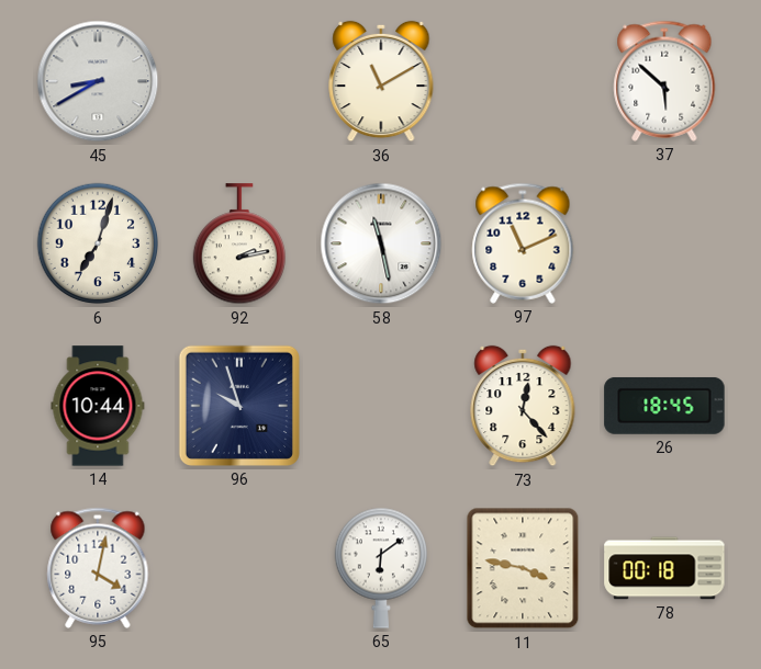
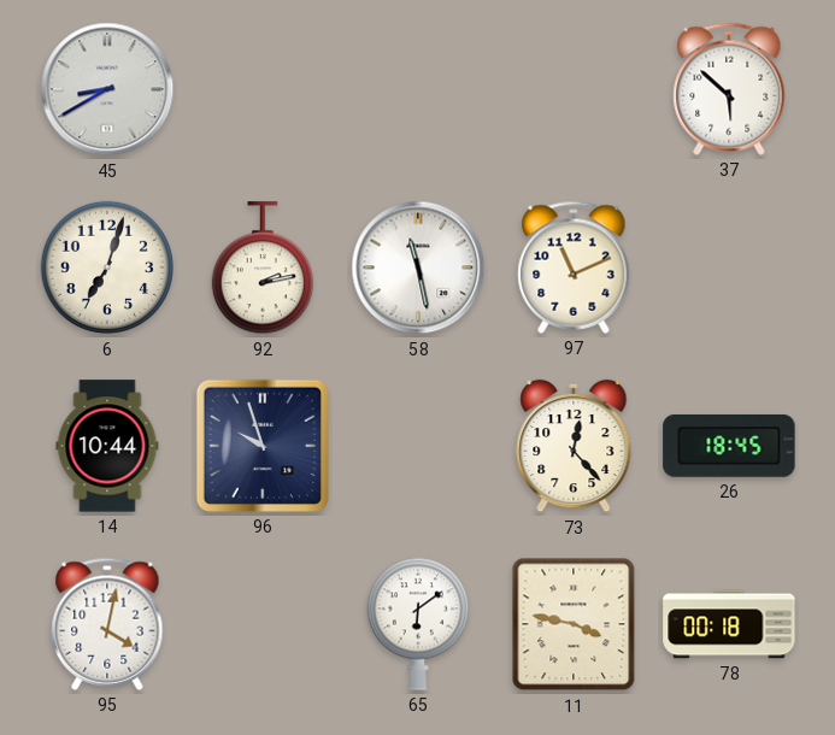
36: 11:10 -> none
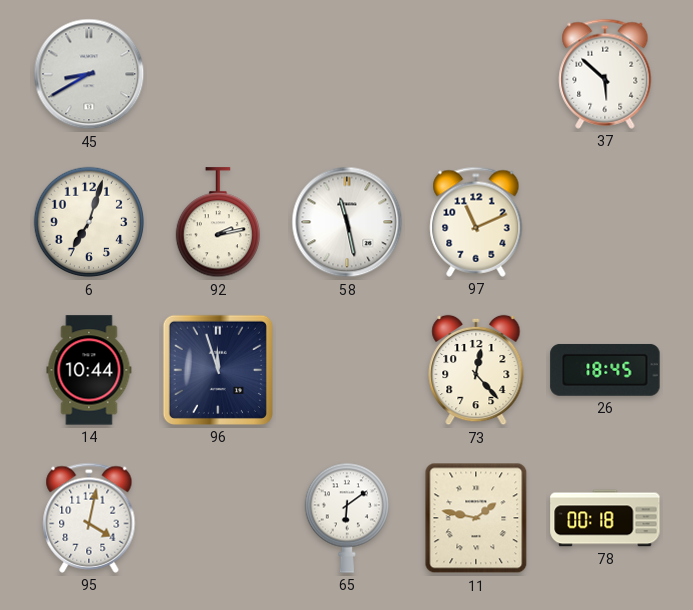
96: 9:57 -> 11:57
11: 3:47 -> 1:47
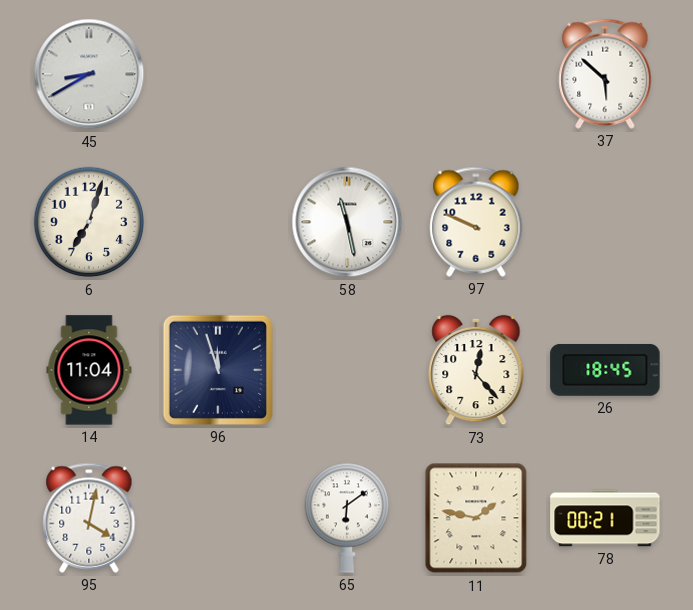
92: 2:13 -> none
97: 11:11 -> 9:49
14: 10:44 -> 11:04
78: 00:18 -> 00:21
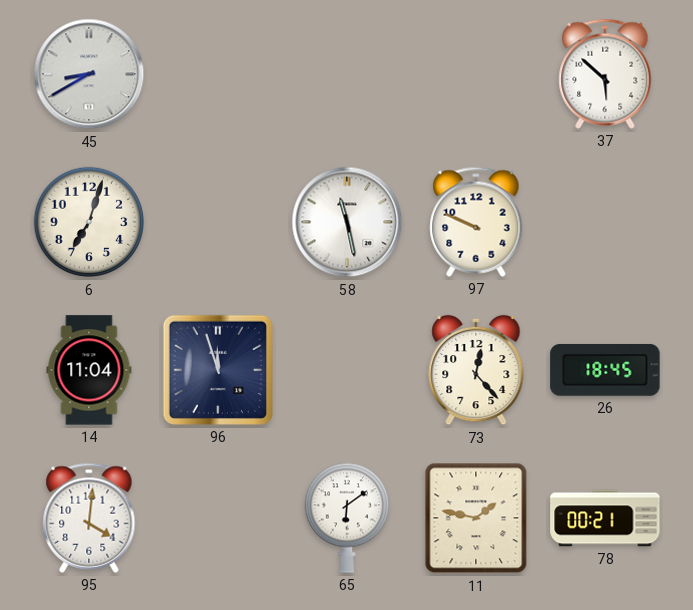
95: 4:02 -> 4:01
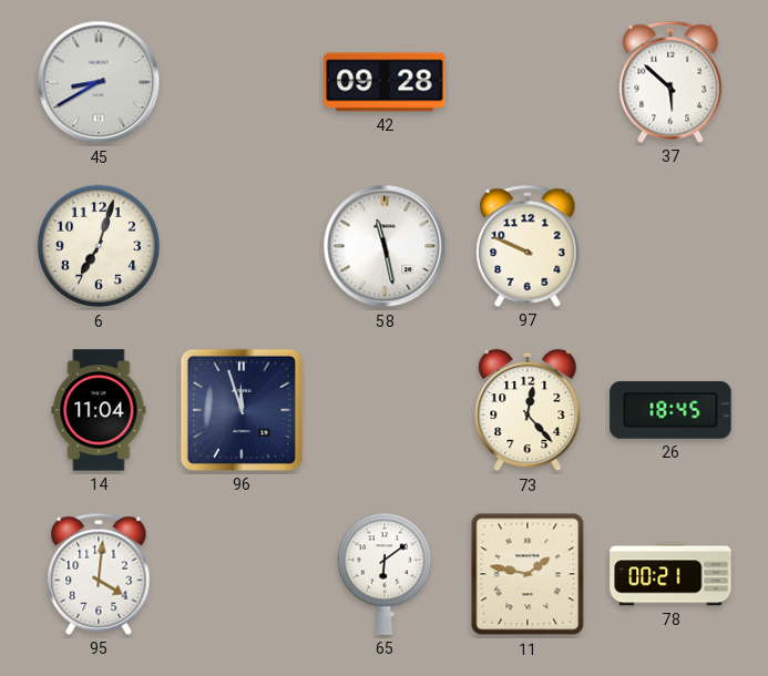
42: none -> 09:28
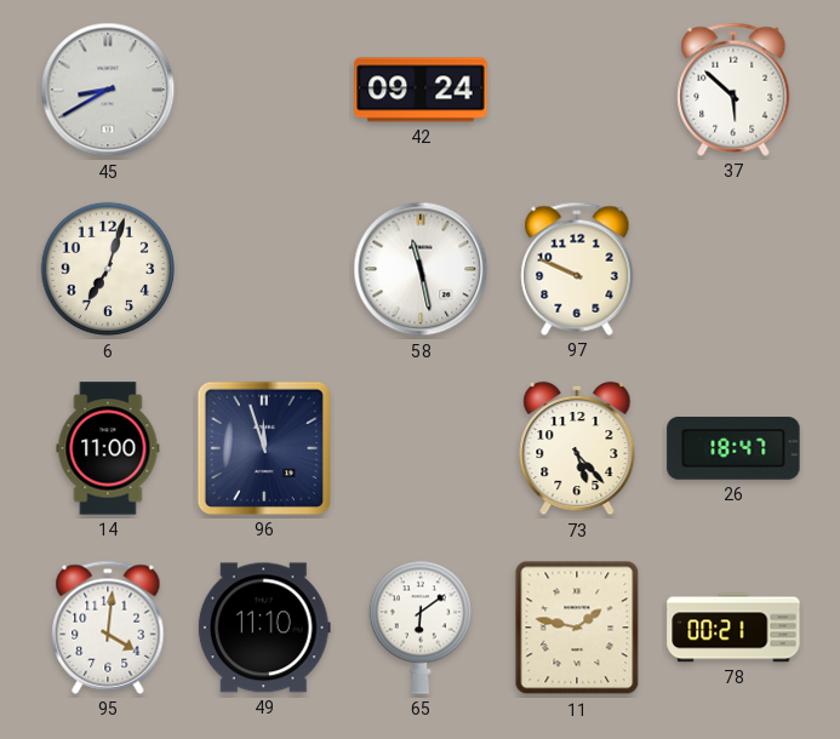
42: 09:28 -> 09:24
14: 11:04 -> 11:00
73: 12:23 -> 5:23
26: 18:45 -> 18:47
49: none -> 11:10
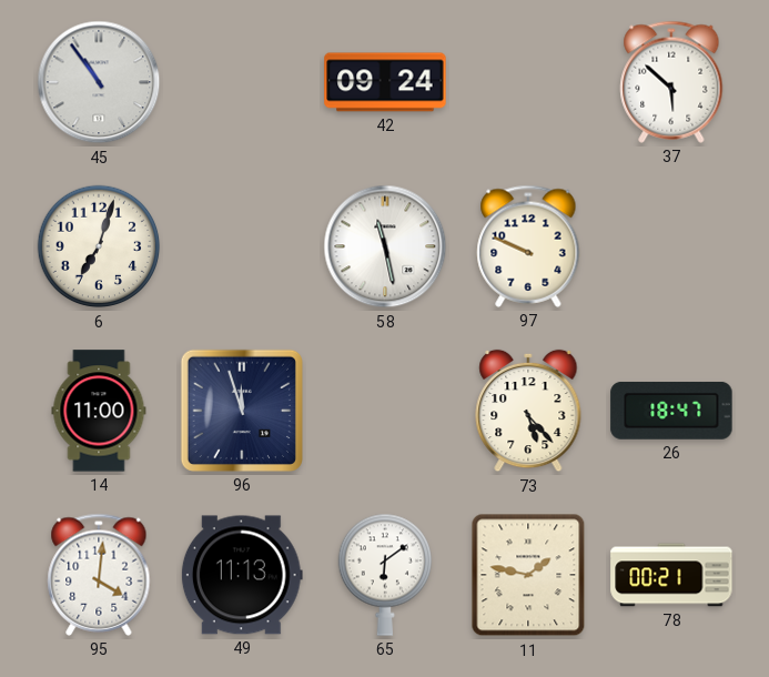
45: 8:40 -> 10:54
49: 11:10 -> 11:13
